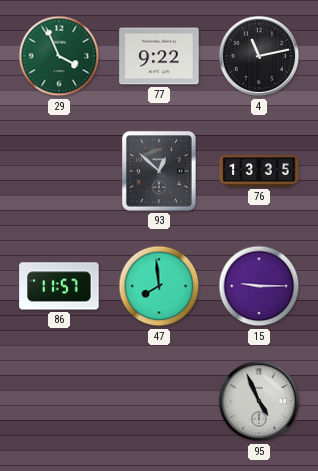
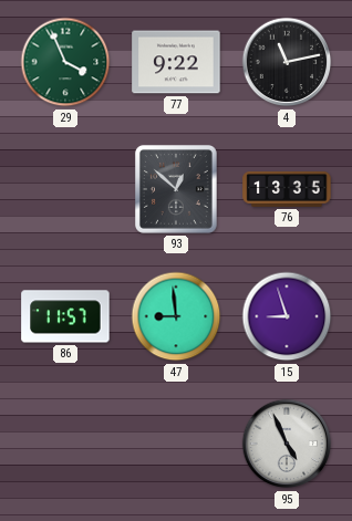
47: 7:59 -> 8:59
15: 9:15 -> 8:57
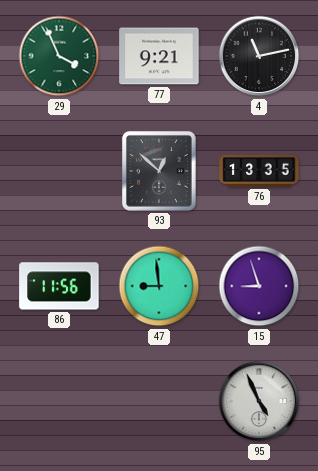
77: 9:22 -> 9:21
86: 11:57 -> 11:56
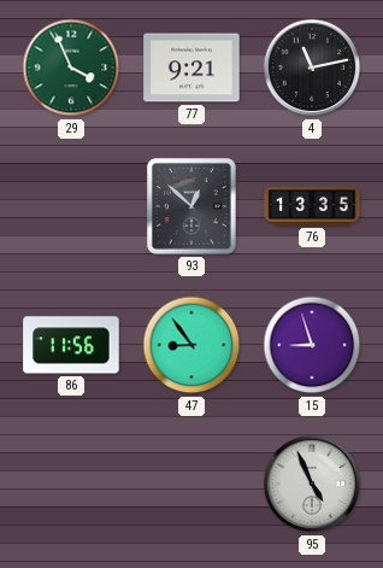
47: 8:59 -> 8:54
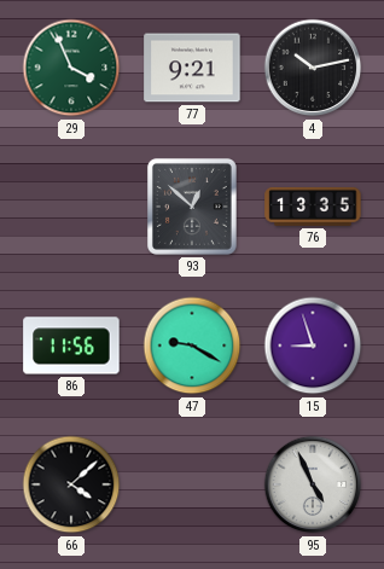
4: 11:13 -> 10:13
47: 8:54 -> 9:20
66: none -> 4:08
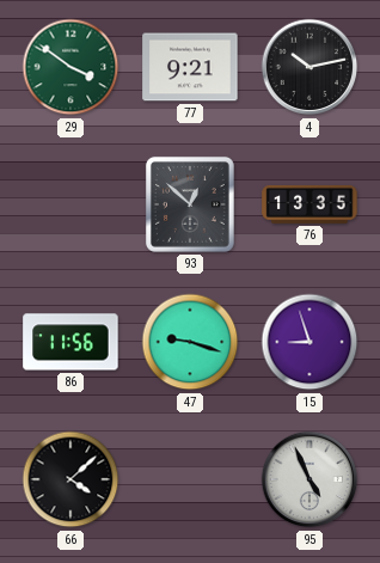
29: 3:56 -> 3:51
47: 9:20 -> 9:18
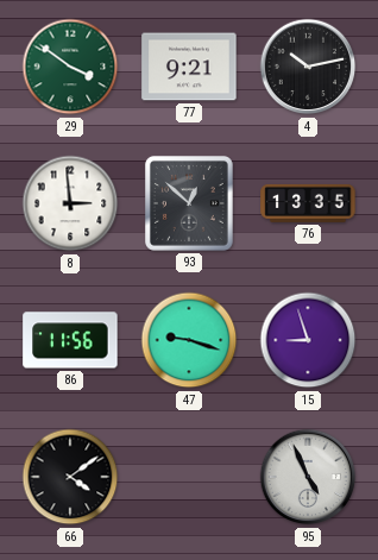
8: none -> 2:59
66: 4:08 -> 4:09
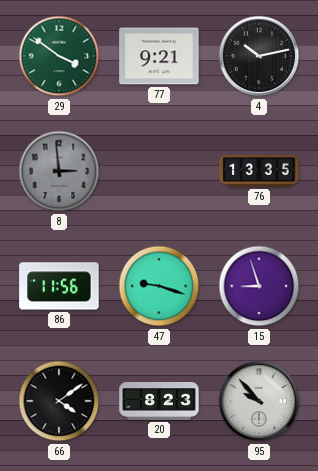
8 dial: white -> grey
93: 12:52 -> none
20: none -> 8:23
95: 4:56 -> 9:53
